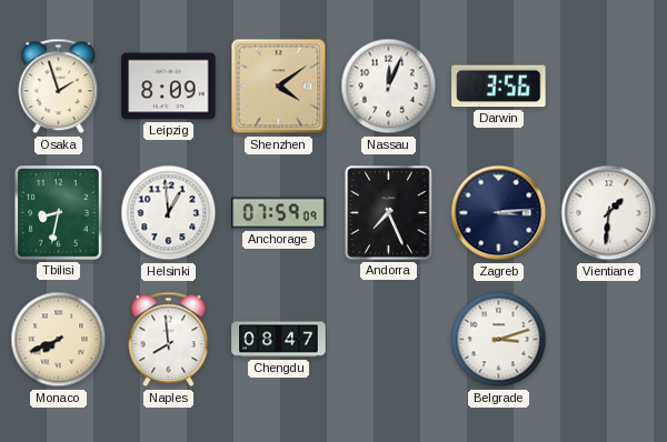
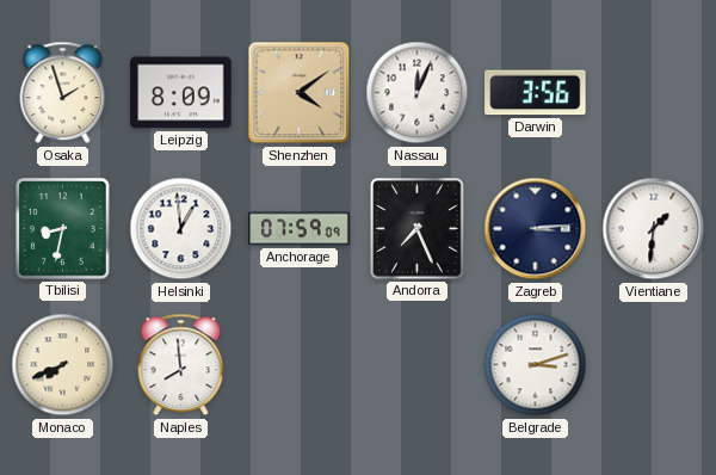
Chengdu: 08:47 -> none
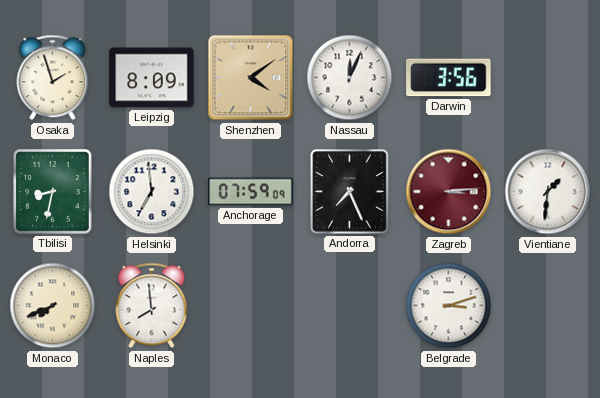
Helsinki: 12:59 -> 6:59
Zagreb dial: navy -> burgundy
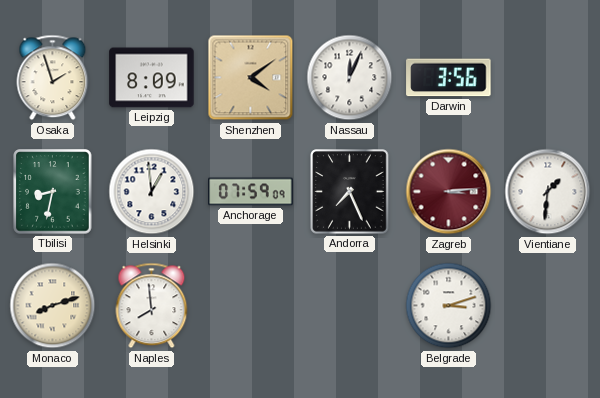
Helsinki: 6:59 -> 12:59
Monaco: 7:41 -> 8:12
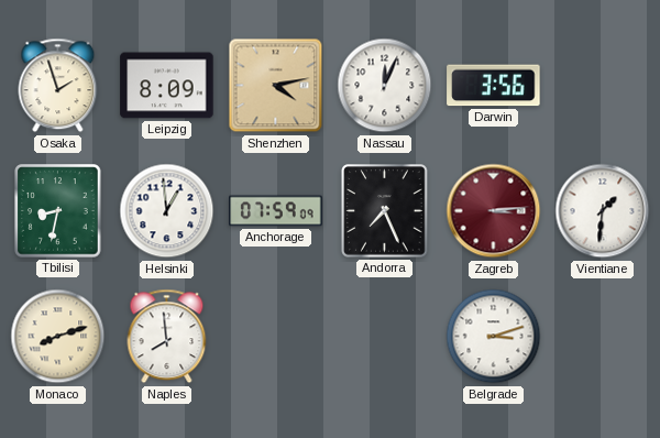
Shenzhen: 4:09 -> 4:13
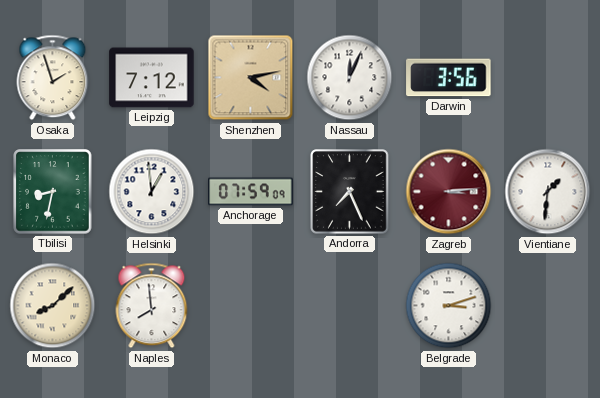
Leipzig: 8:09 -> 7:12
Monaco: 8:12 -> 8:08
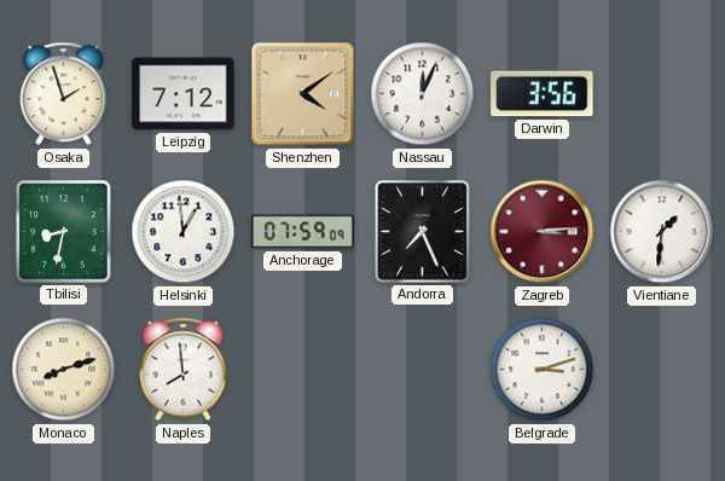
Shenzhen: 4:13 -> 4:09
Monaco: 8:08 -> 8:12
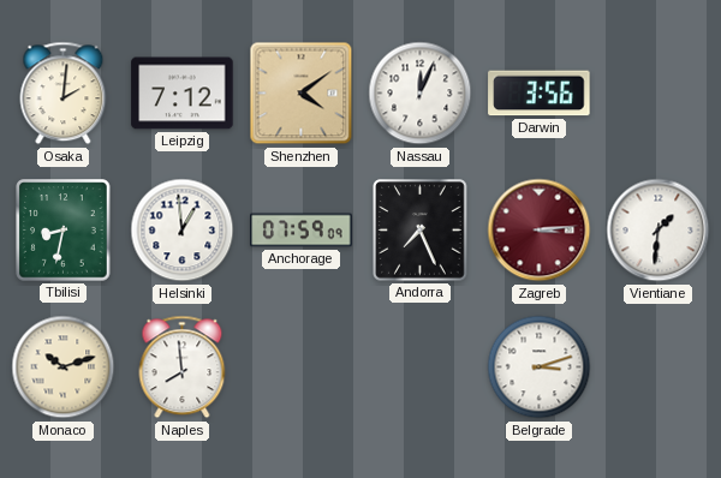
Osaka: 1:57 -> 2:01
Monaco: 8:12 -> 10:12
